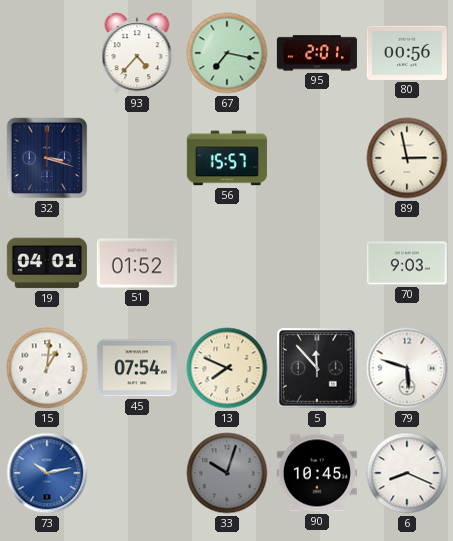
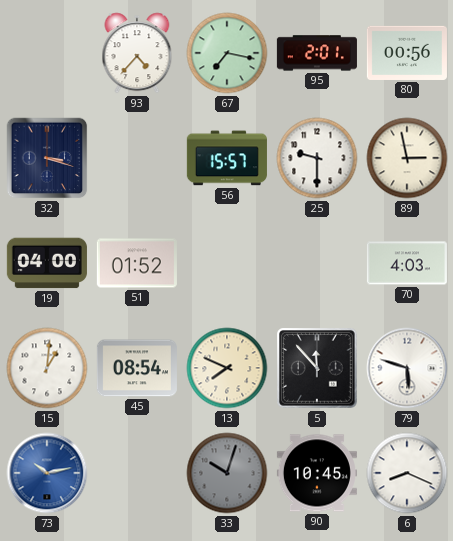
25: none -> 9:30
19: 04:01 -> 04:00
70: 9:03 -> 4:03
45: 07:54 -> 08:54
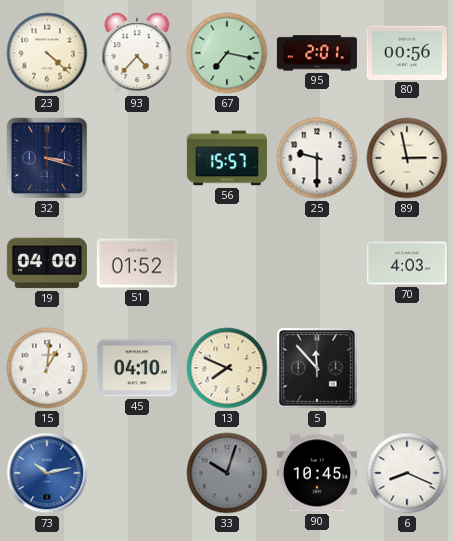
23: none -> 4:22
45: 08:54 -> 04:10
79: 5:48 -> none
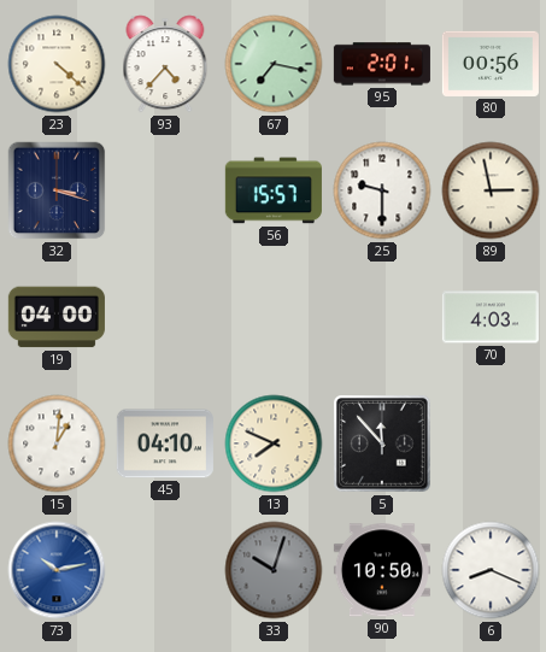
51: 01:52 -> none
90: 10:45 -> 10:50
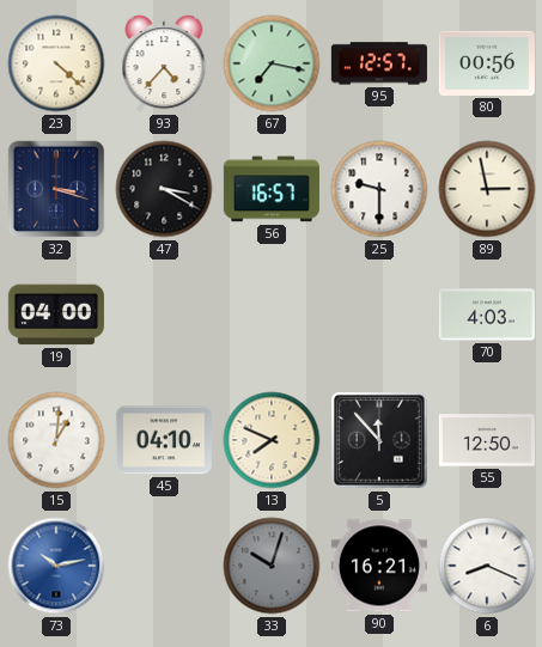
95: 2:01 -> 12:57
47: none -> 3:20
56: 15:57 -> 16:57
55: none -> 12:50
90: 10:50 -> 16:21
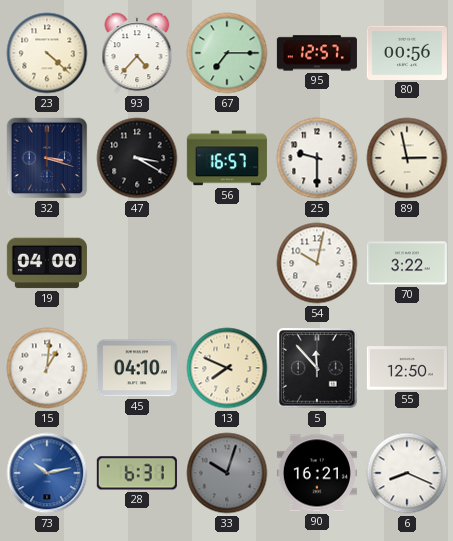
67: 7:17 -> 7:15
54: none -> 10:02
70: 4:03 -> 3:22
28: none -> 6:31
